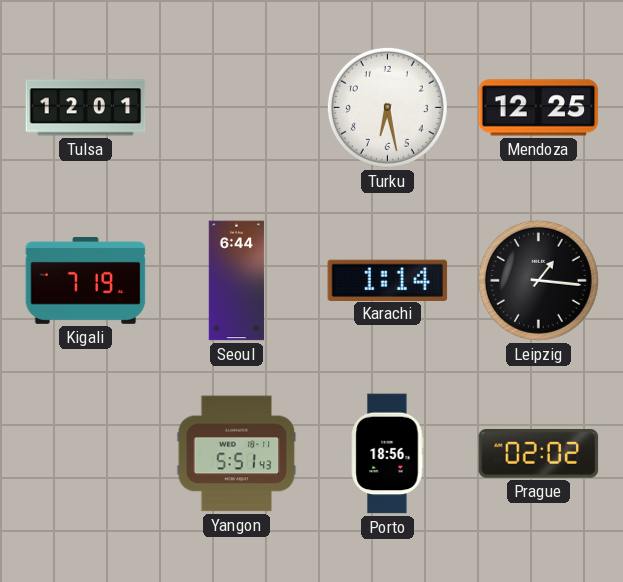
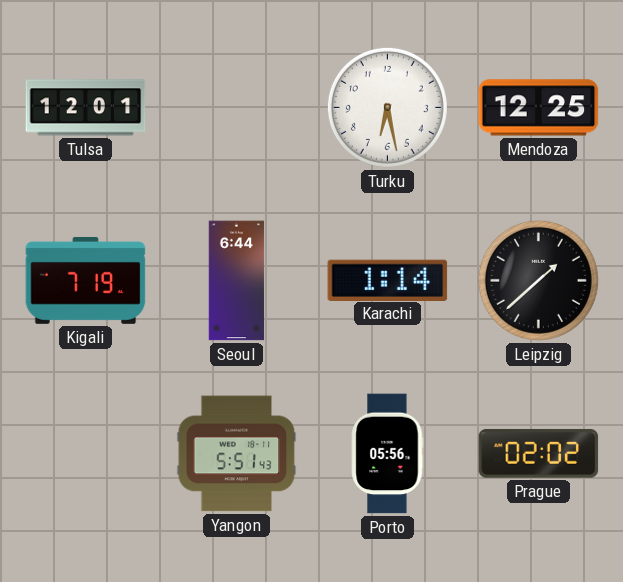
Leipzig: 1:16 -> 1:38
Porto: 18:56 -> 05:56
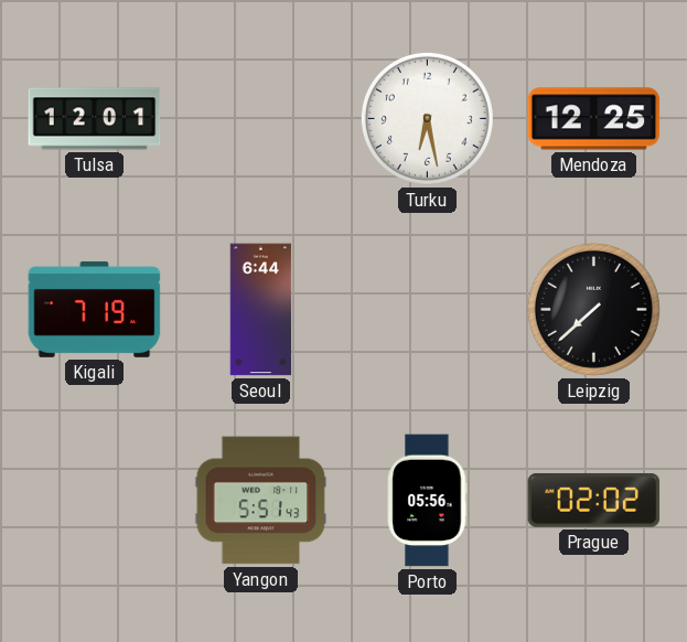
Karachi: 1:14 -> none
Leipzig: 1:38 -> 7:38
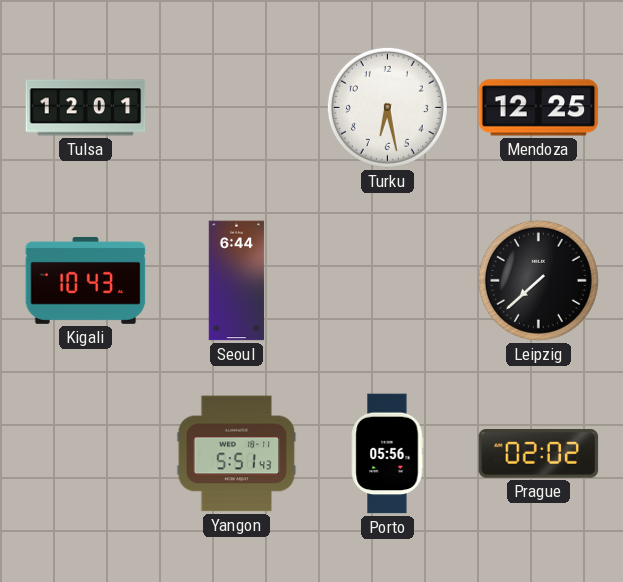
Kigali: 7:19 -> 10:43
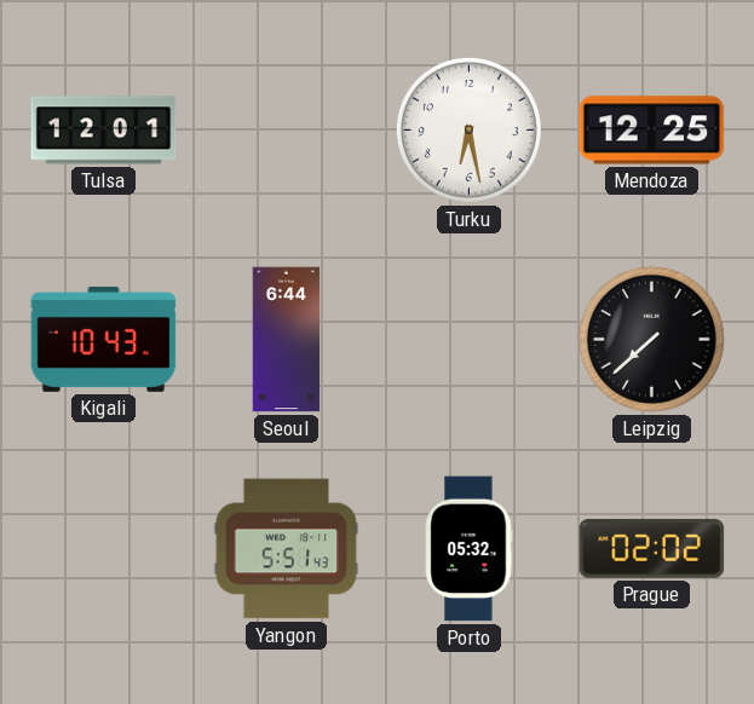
Porto: 05:56 -> 05:32
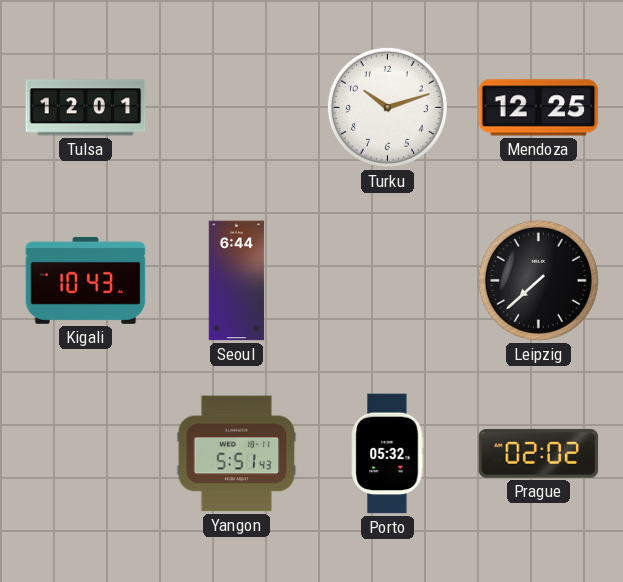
Turku: 6:28 -> 10:12
